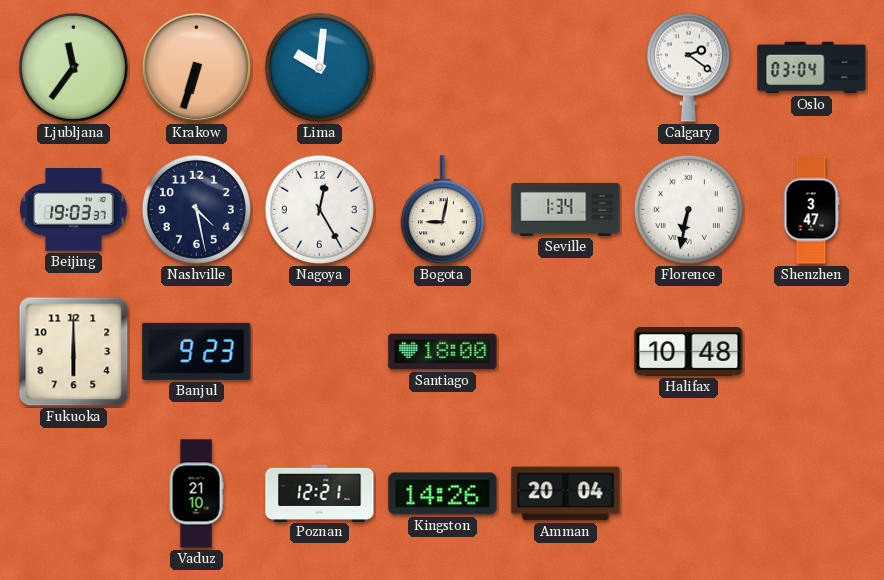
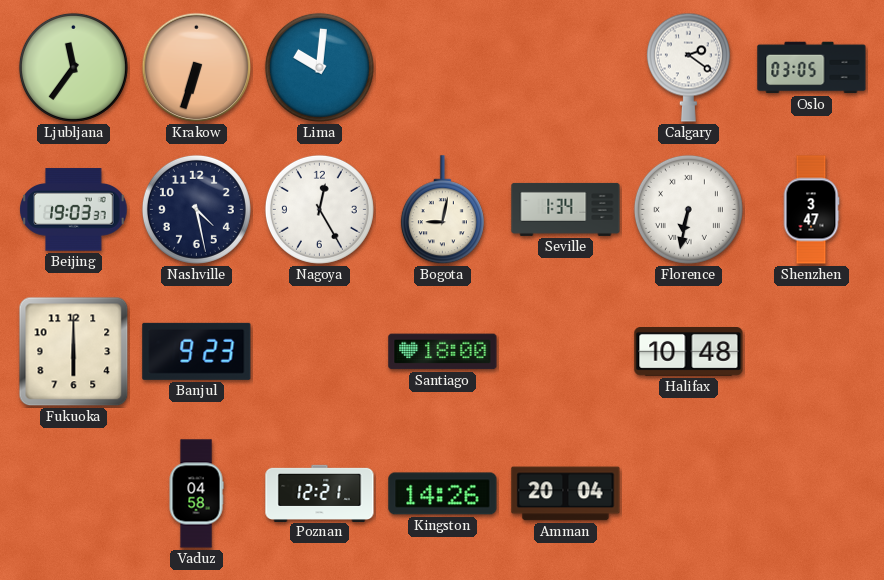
Oslo: 03:04 -> 03:05
Vaduz: 21:10 -> 04:58
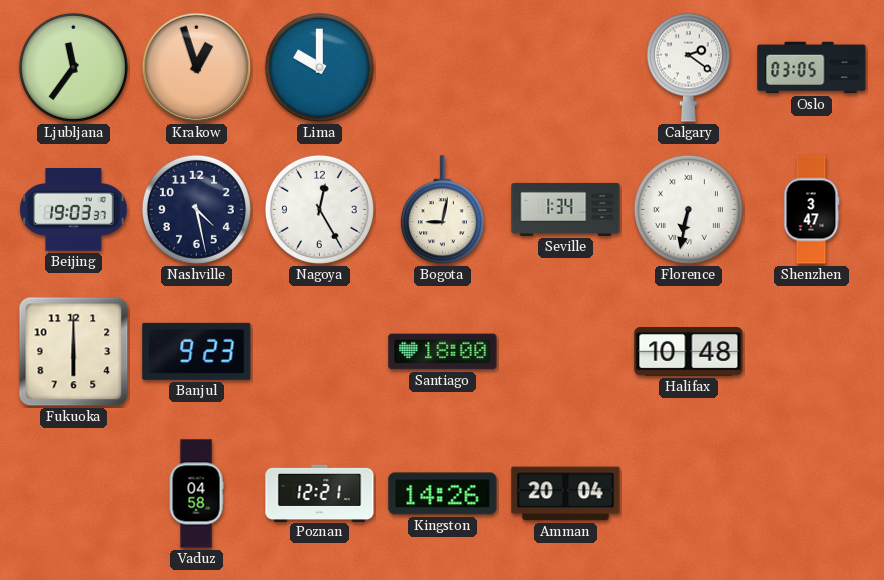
Krakow: 6:33 -> 12:57
Lima: 10:01 -> 10:00
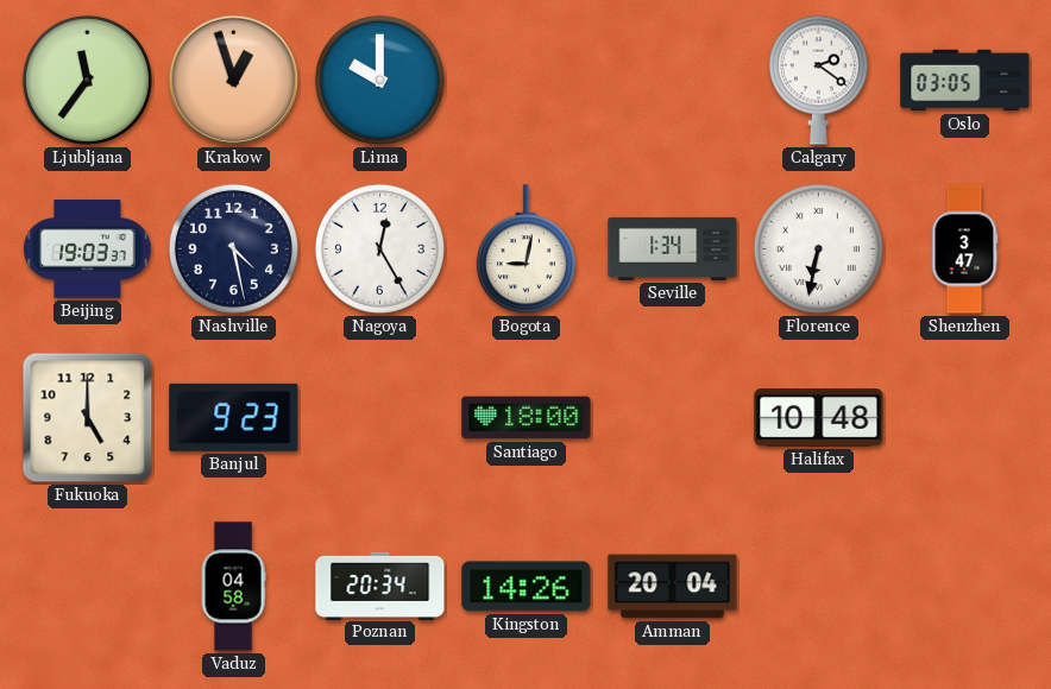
Fukuoka: 6:00 -> 5:00
Poznan: 12:21 -> 20:34
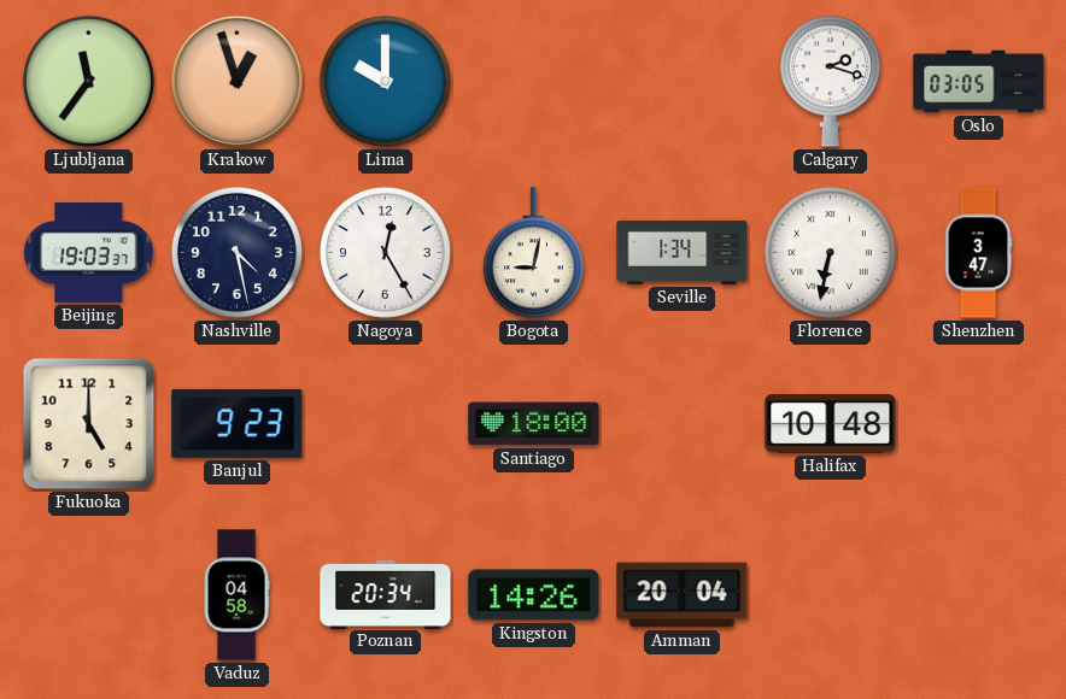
Calgary: 2:21 -> 2:18
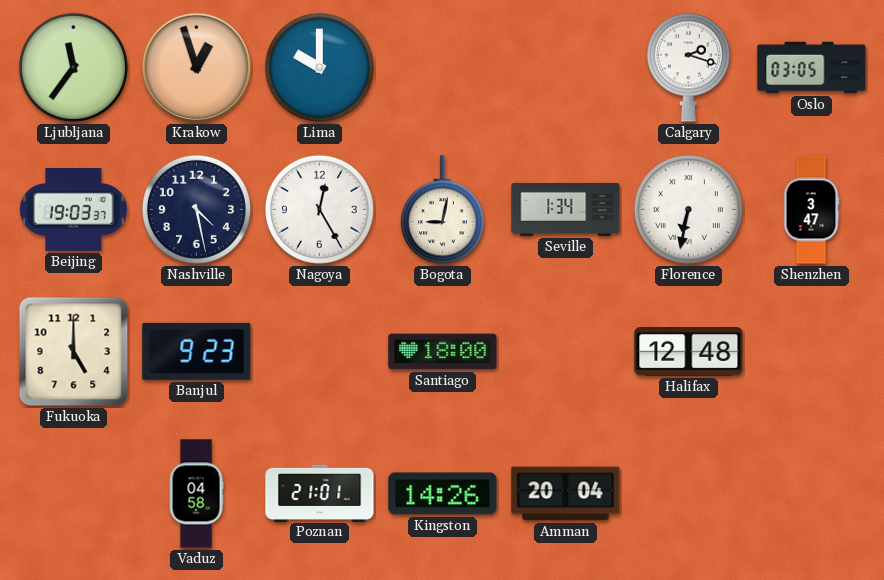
Halifax: 10:48 -> 12:48
Poznan: 20:34 -> 21:01
